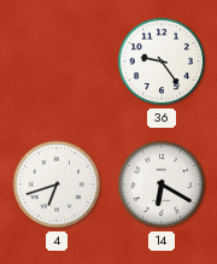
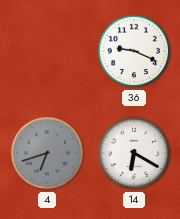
36: 9:24 -> 9:19
4 dial: white -> grey
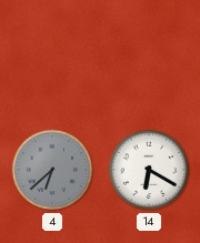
36: 9:19 -> none
4: 6:42 -> 6:38
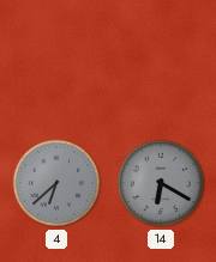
14 dial: white -> grey
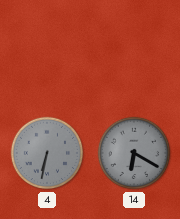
4: 6:38 -> 6:32
